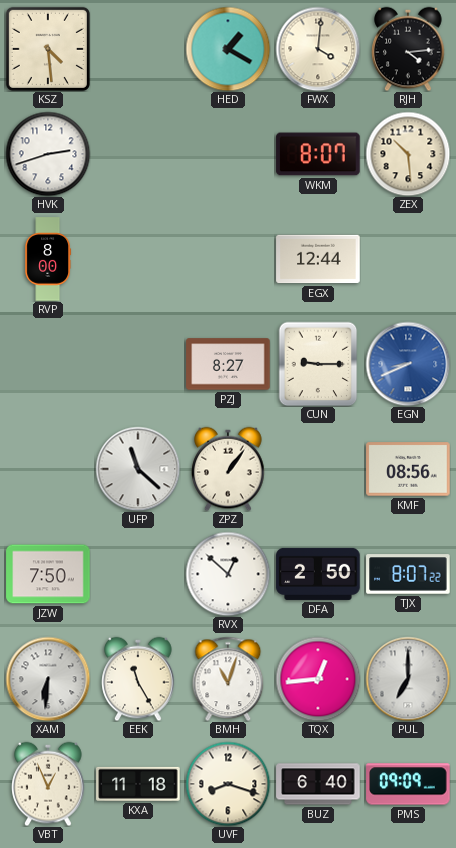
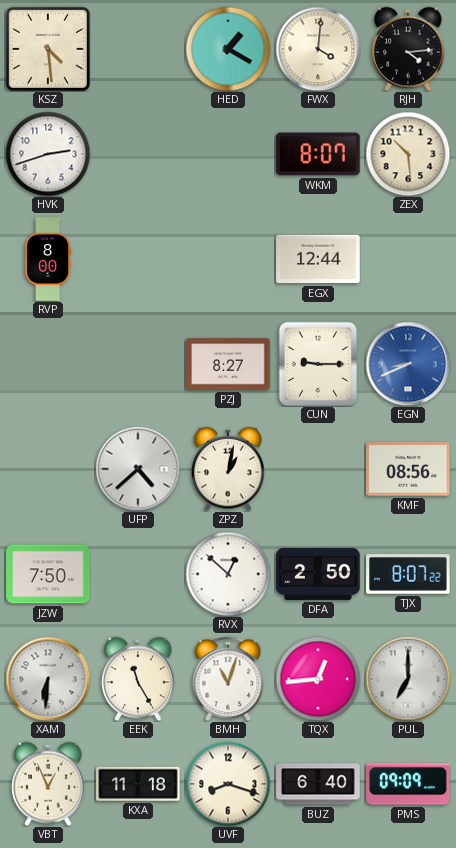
UFP: 11:22 -> 4:38
ZPZ: 1:06 -> 1:02
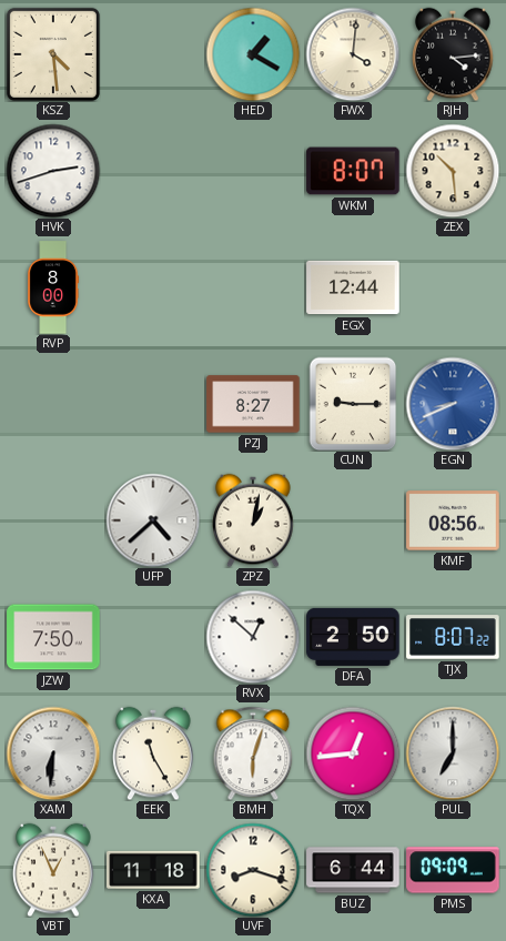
BMH: 11:03 -> 6:03
BUZ: 6:40 -> 6:44
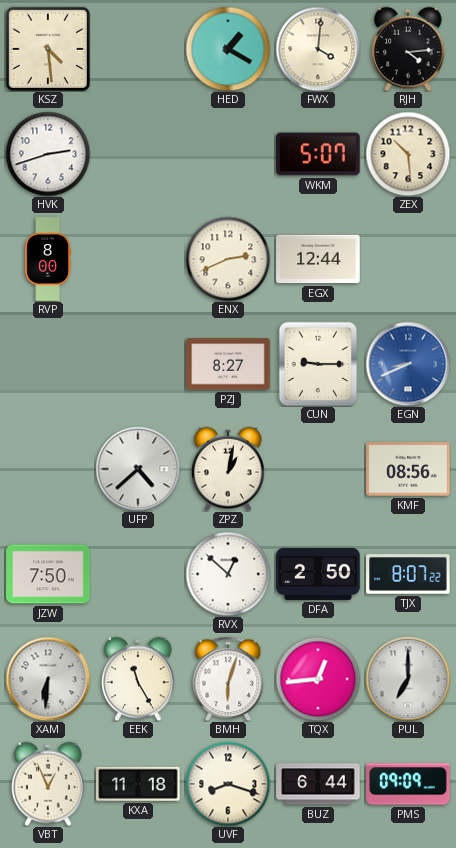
WKM: 8:07 -> 5:07
ENX: none -> 2:41
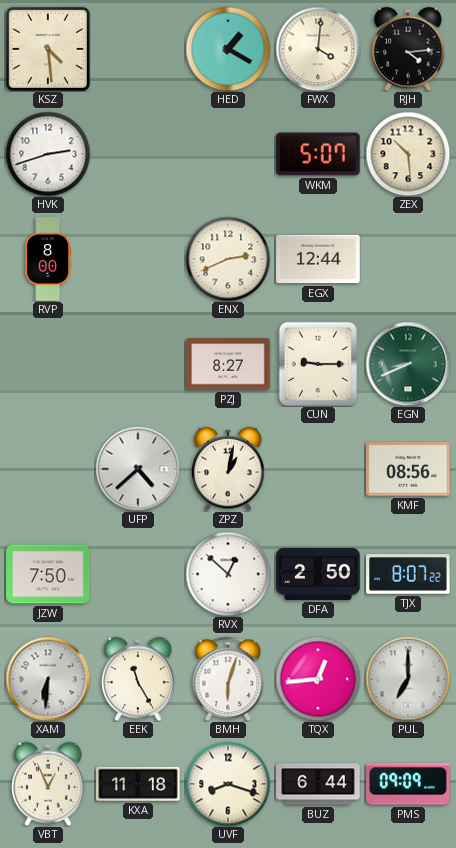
EGN dial: blue -> green
